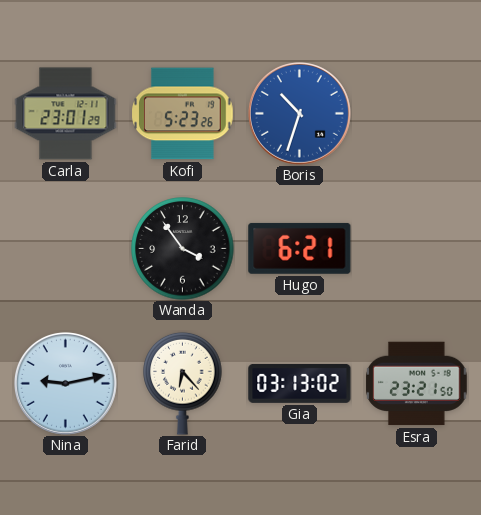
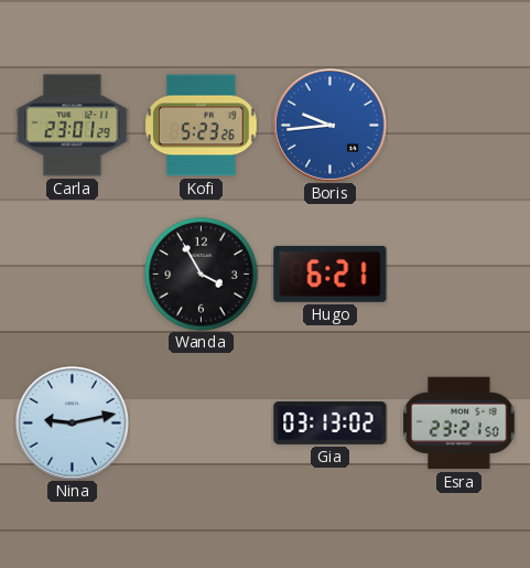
Boris: 10:33 -> 9:44
Wanda: 3:54 -> 3:55
Farid: 6:23 -> none
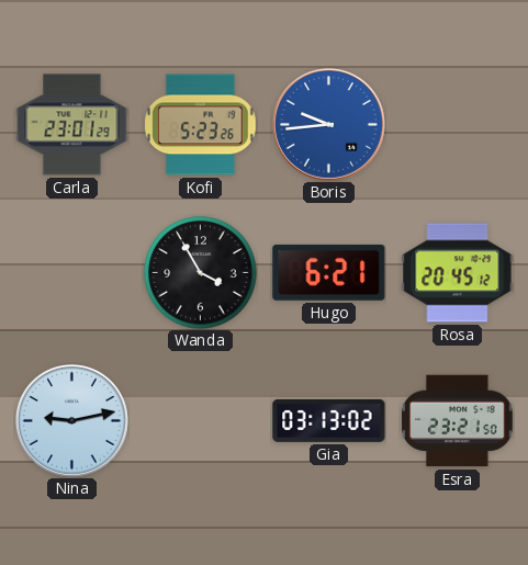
Rosa: none -> 20:45
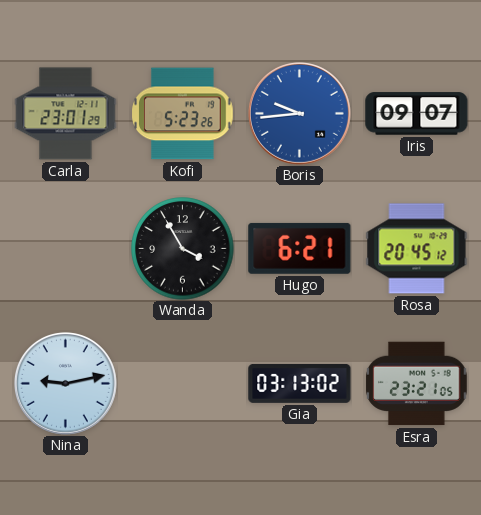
Iris: none -> 09:07
Esra: 23:21:50 -> 23:21:05
